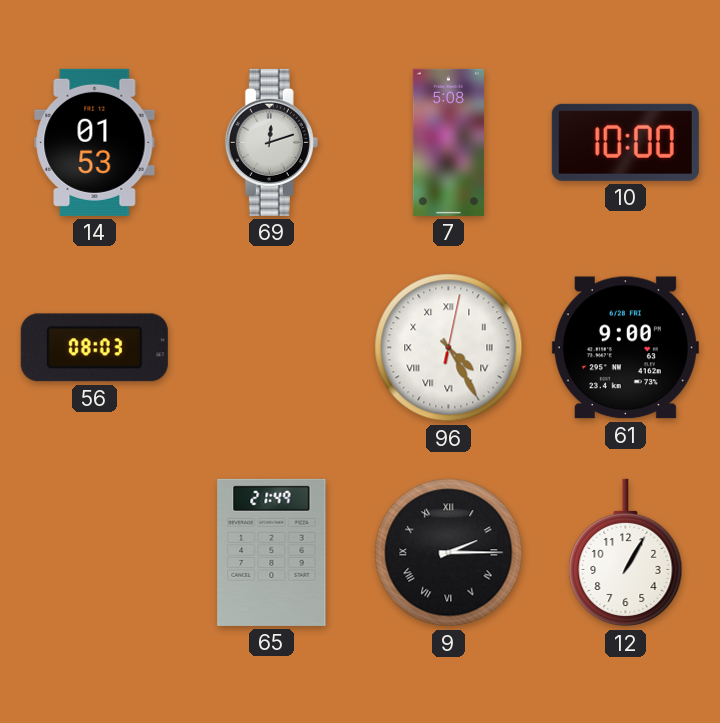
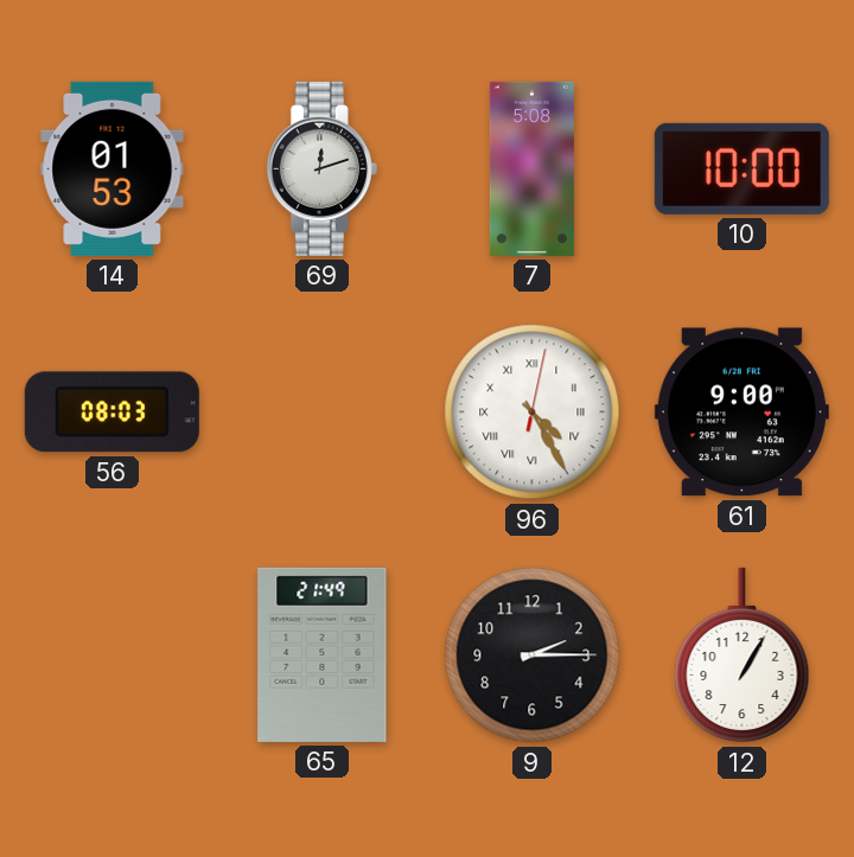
9 numerals: Roman -> Arabic
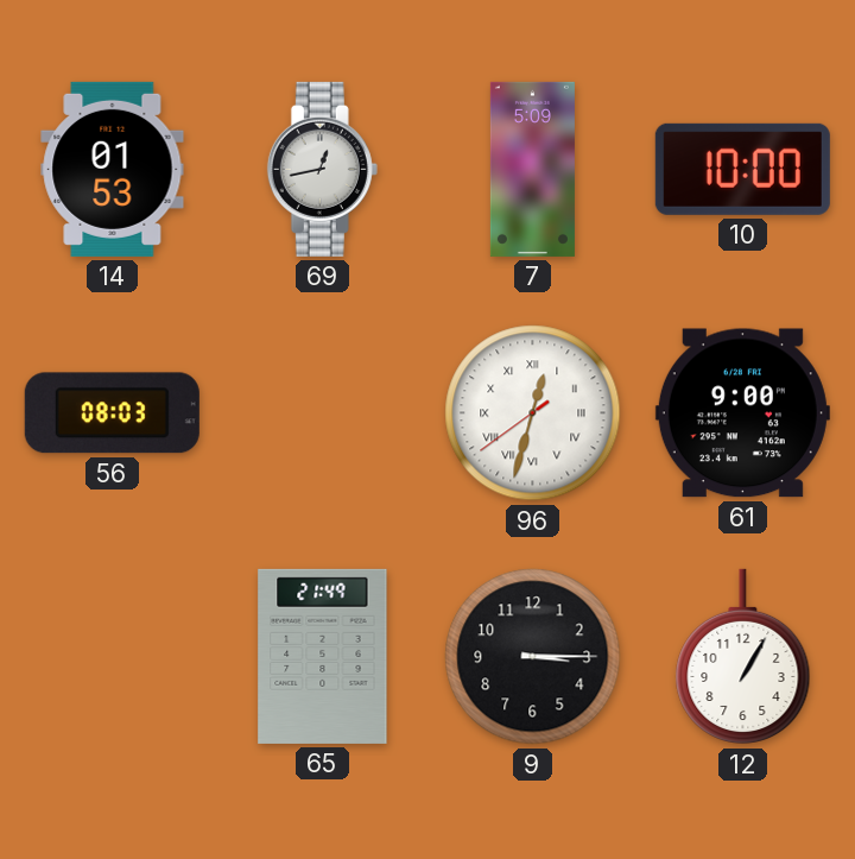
69: 12:12 -> 12:43
7: 5:08 -> 5:09
96: 4:25 -> 12:32
9: 2:15 -> 3:15
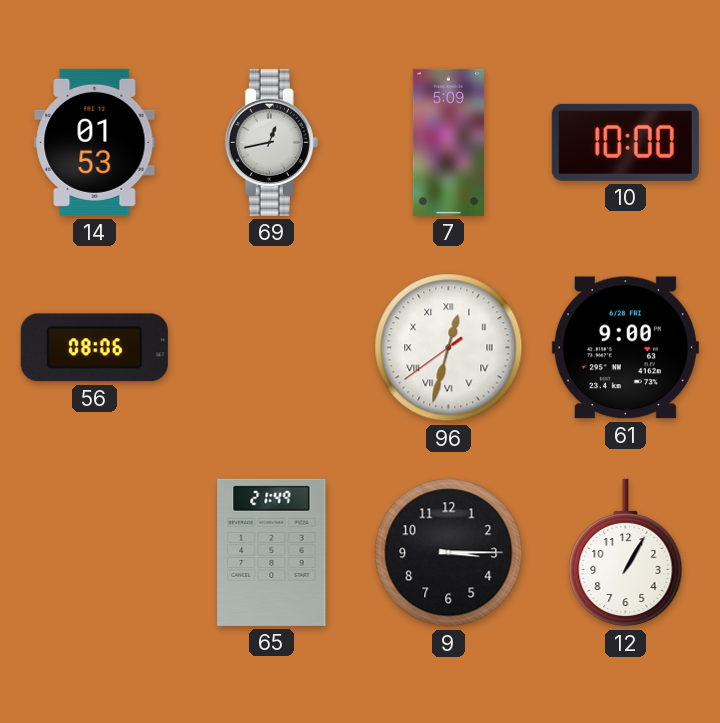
56: 08:03 -> 08:06
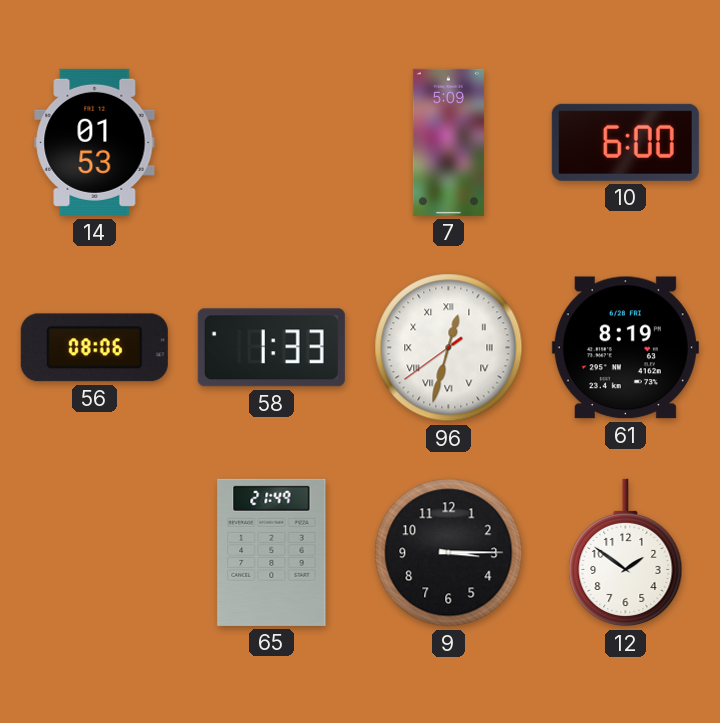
69: 12:43 -> none
10: 10:00 -> 6:00
58: none -> 1:33
61: 9:00 -> 8:19
12: 1:05 -> 1:51
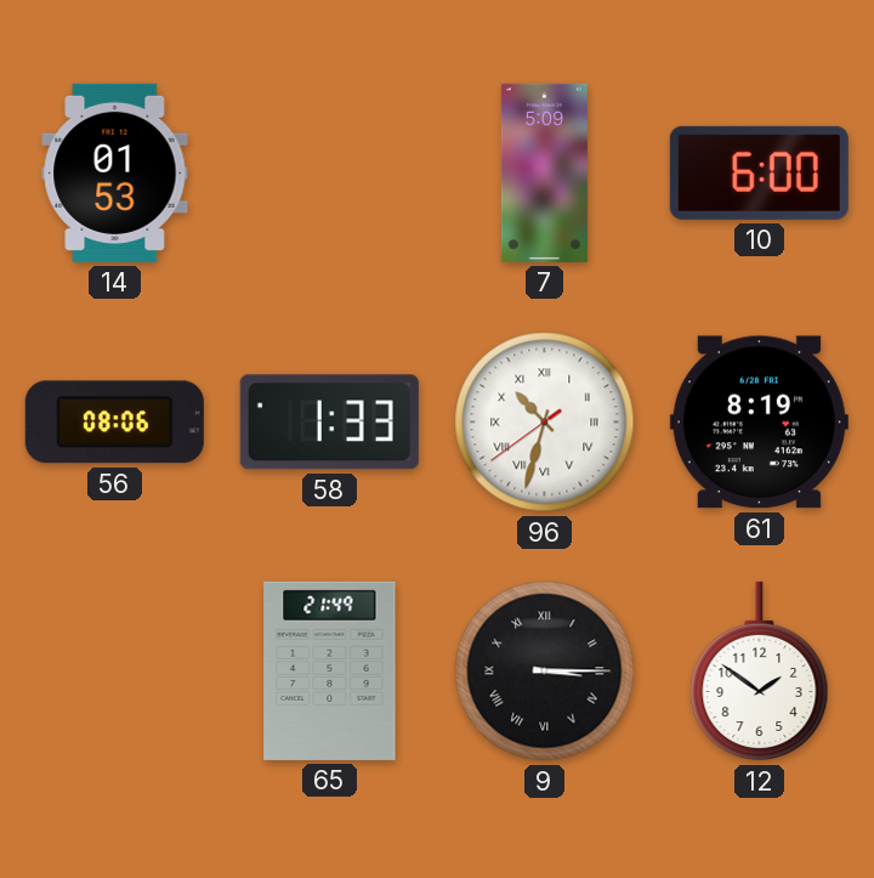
96: 12:32 -> 10:32
9 numerals: Arabic -> Roman
